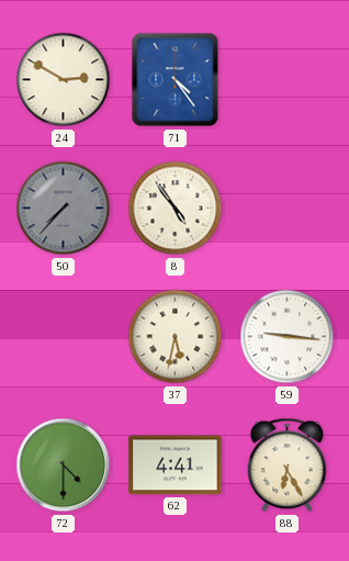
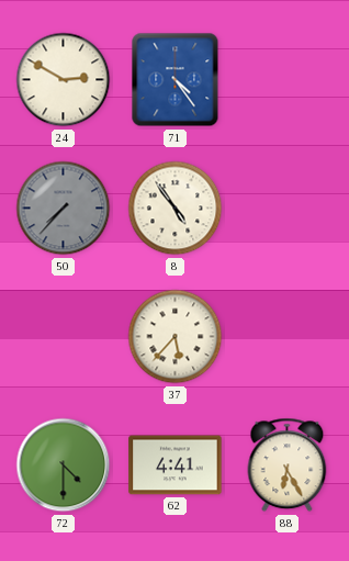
37: 5:32 -> 5:37
59: 9:16 -> none
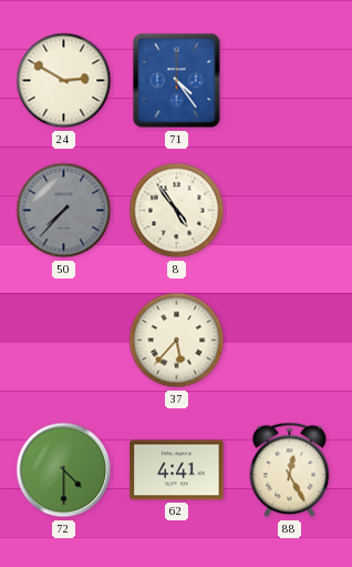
88: 6:25 -> 12:25
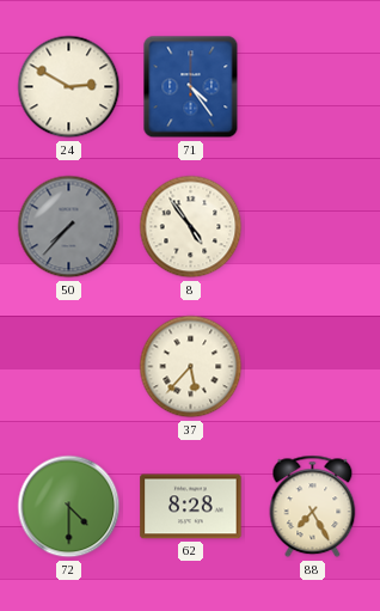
62: 4:41 -> 8:28
88: 12:25 -> 7:25
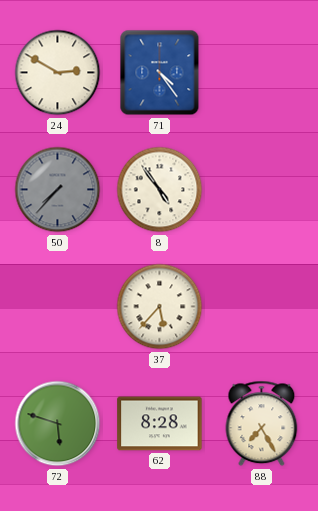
72: 4:30 -> 5:48
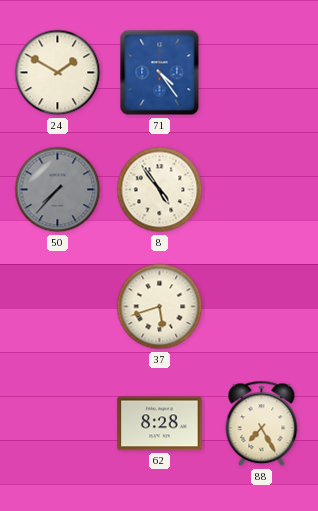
24: 2:50 -> 1:50
37: 5:37 -> 5:42
72: 5:48 -> none
